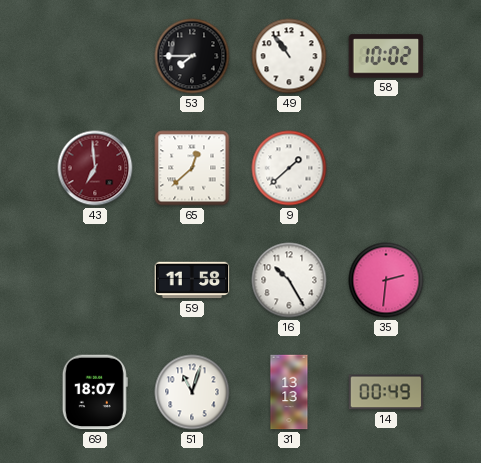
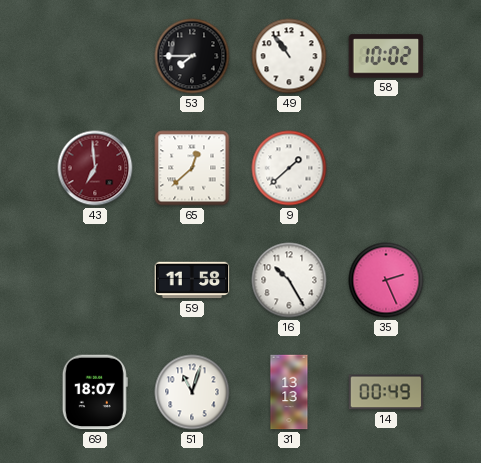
35: 2:31 -> 2:26
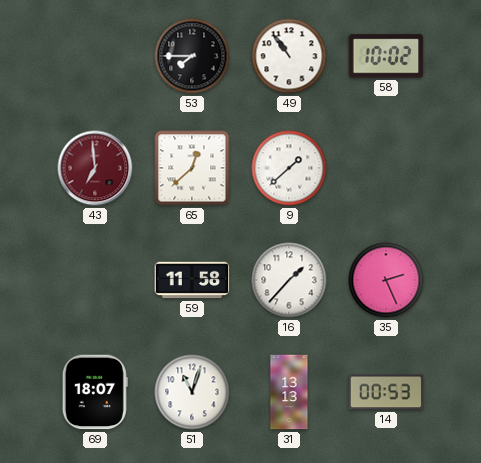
16: 10:25 -> 1:37
14: 00:49 -> 00:53
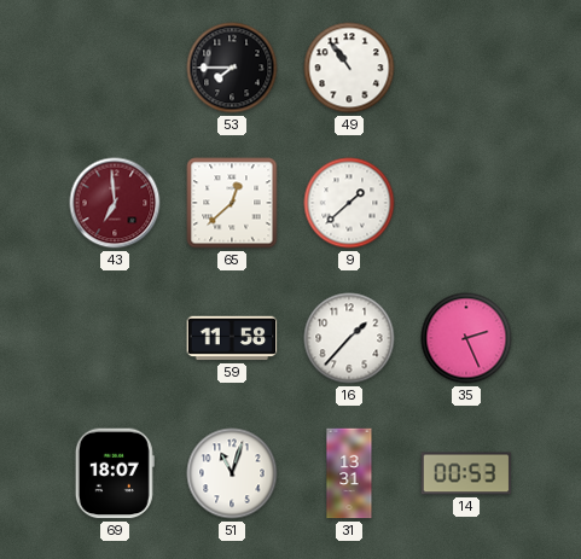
58: 10:02 -> none
31: 13:13 -> 13:31
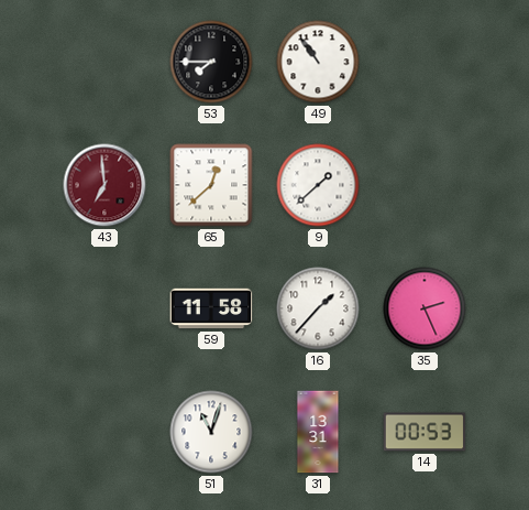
69: 18:07 -> none
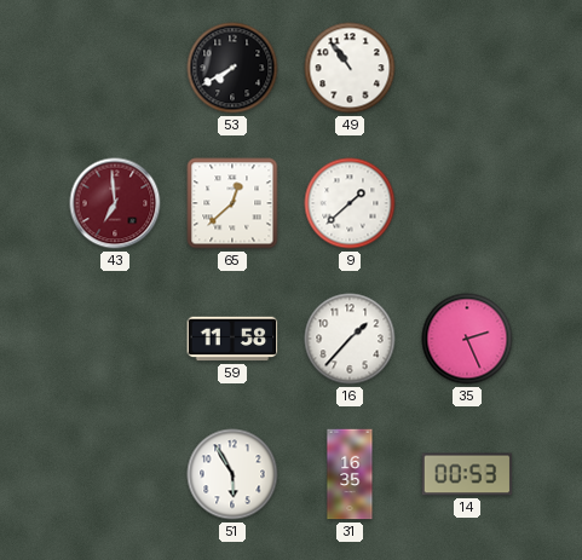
53: 7:45 -> 7:40
51: 11:03 -> 5:55
31: 13:31 -> 16:35
